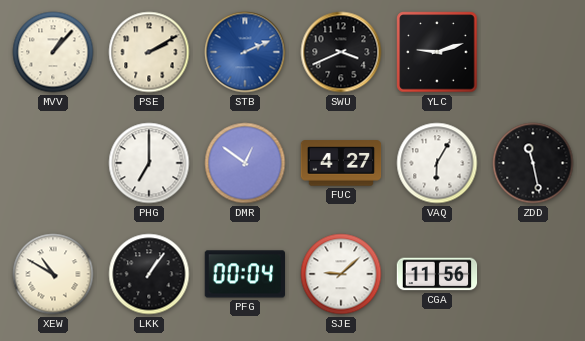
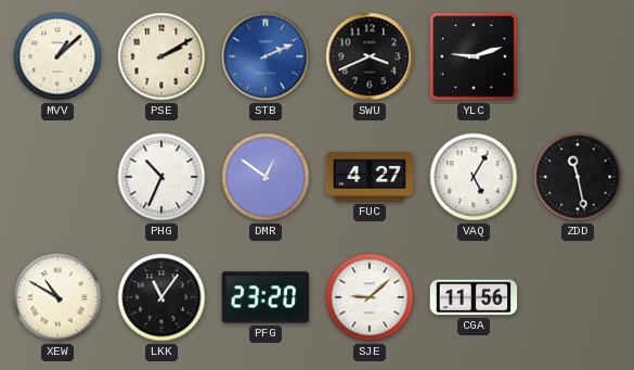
MVV: 1:07 -> 1:08
PHG: 7:00 -> 10:34
VAQ: 6:05 -> 5:05
LKK: 1:06 -> 11:06
PFG: 00:04 -> 23:20
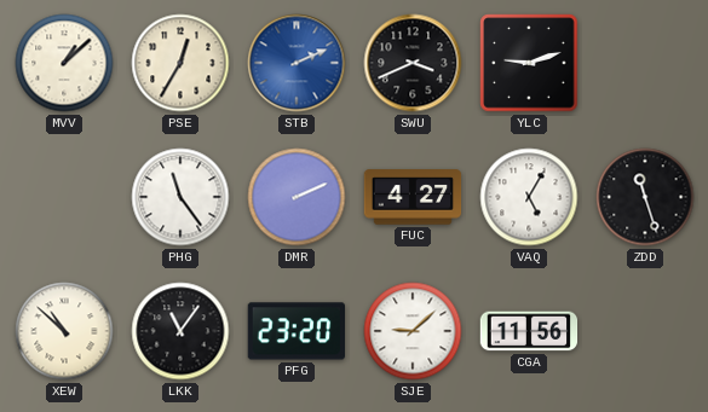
PSE: 2:10 -> 12:35
PHG: 10:34 -> 11:24
DMR: 12:51 -> 2:11
ZDD: 11:28 -> 11:27
XEW: 10:50 -> 10:52
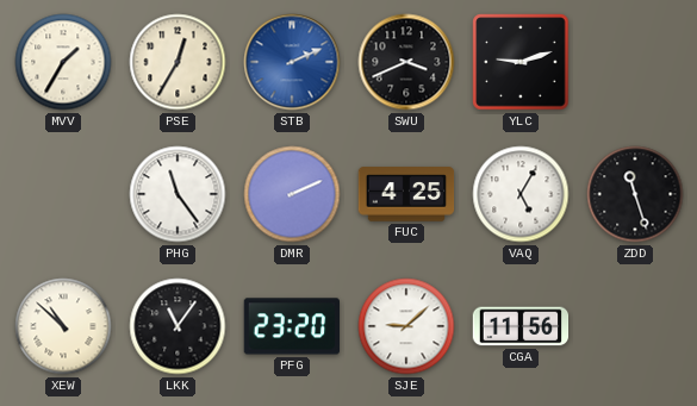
MVV: 1:08 -> 1:35
FUC: 4:27 -> 4:25
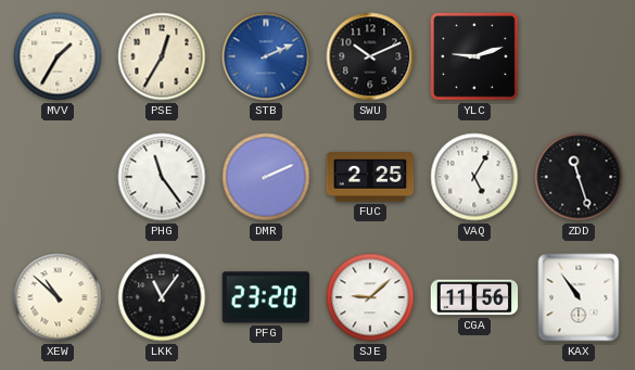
SWU: 3:41 -> 10:11
FUC: 4:25 -> 2:25
KAX: none -> 10:54
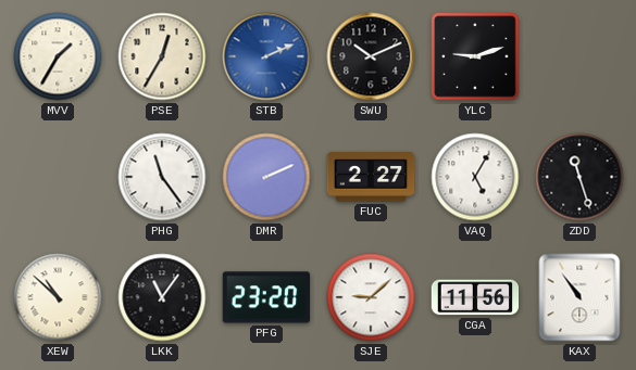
FUC: 2:25 -> 2:27
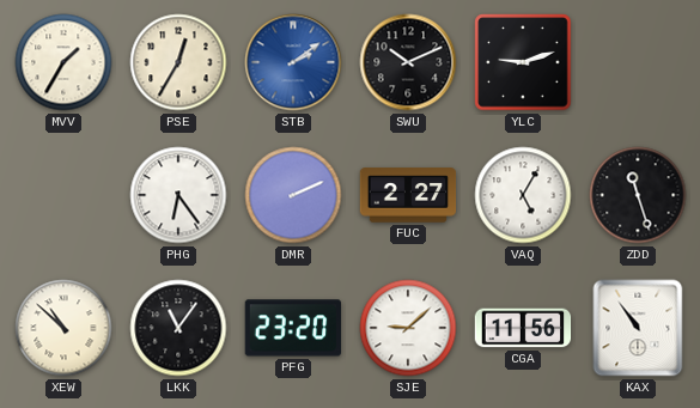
STB: 2:11 -> 2:09
PHG: 11:24 -> 6:24
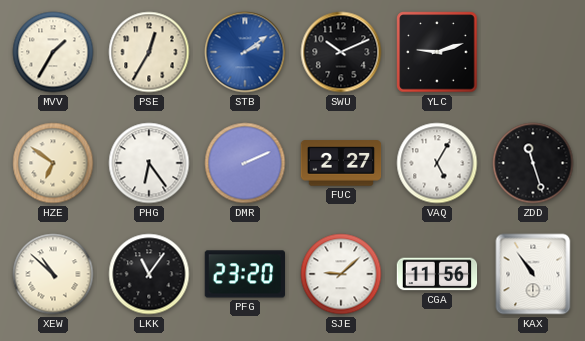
HZE: none -> 6:51
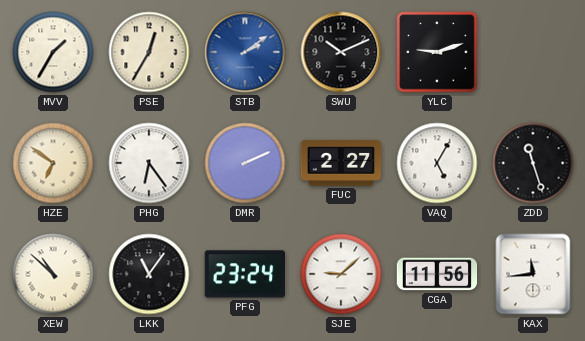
PFG: 23:20 -> 23:24
KAX: 10:54 -> 11:44
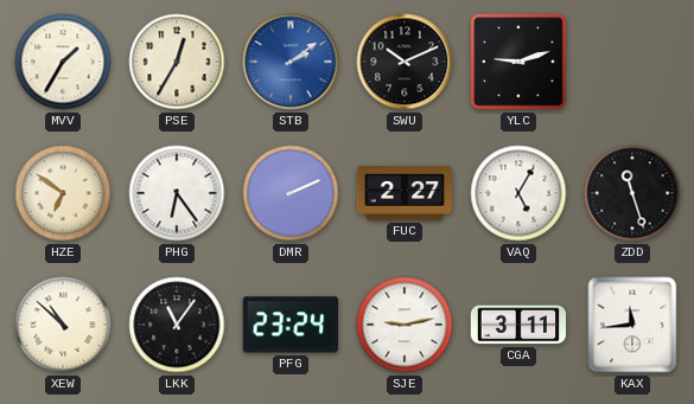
SJE: 9:08 -> 9:13
CGA: 11:56 -> 3:11
